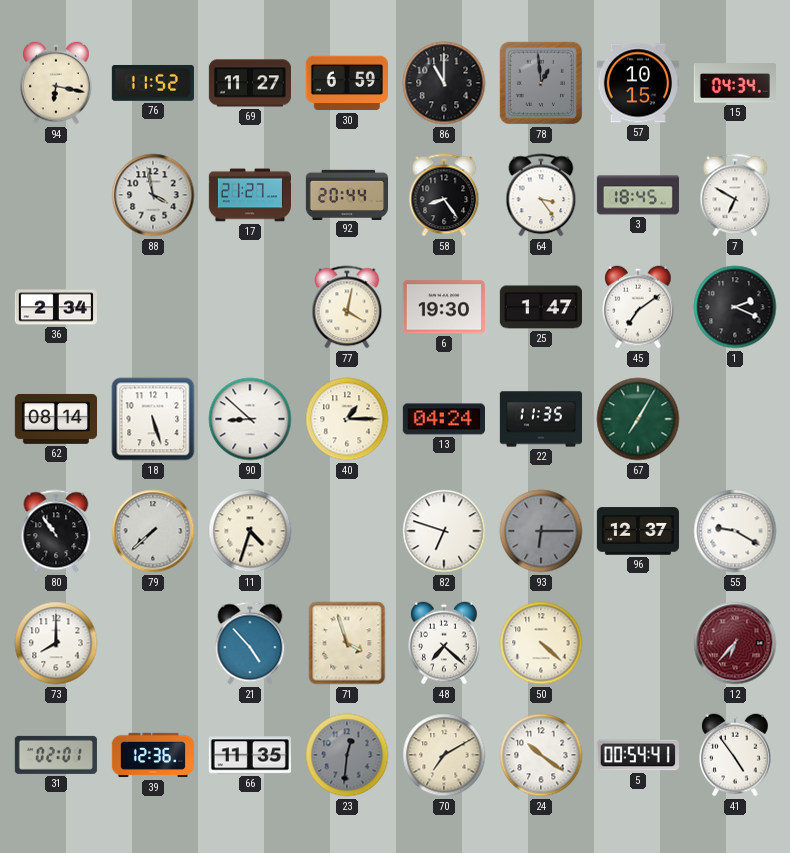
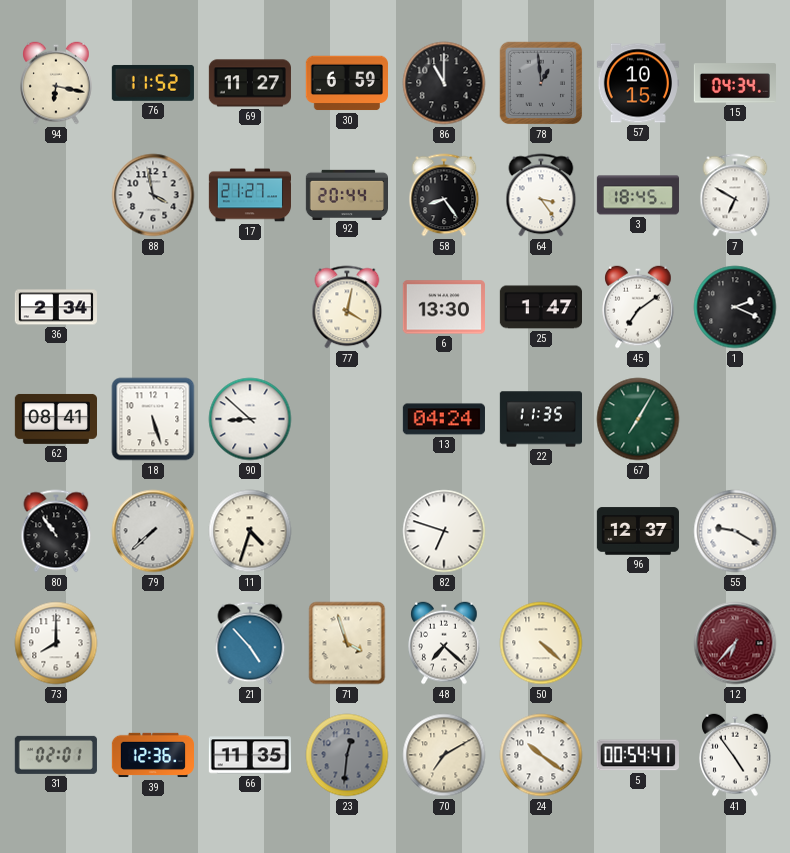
6: 19:30 -> 13:30
62: 08:14 -> 08:41
40: 1:15 -> none
93: 6:15 -> none
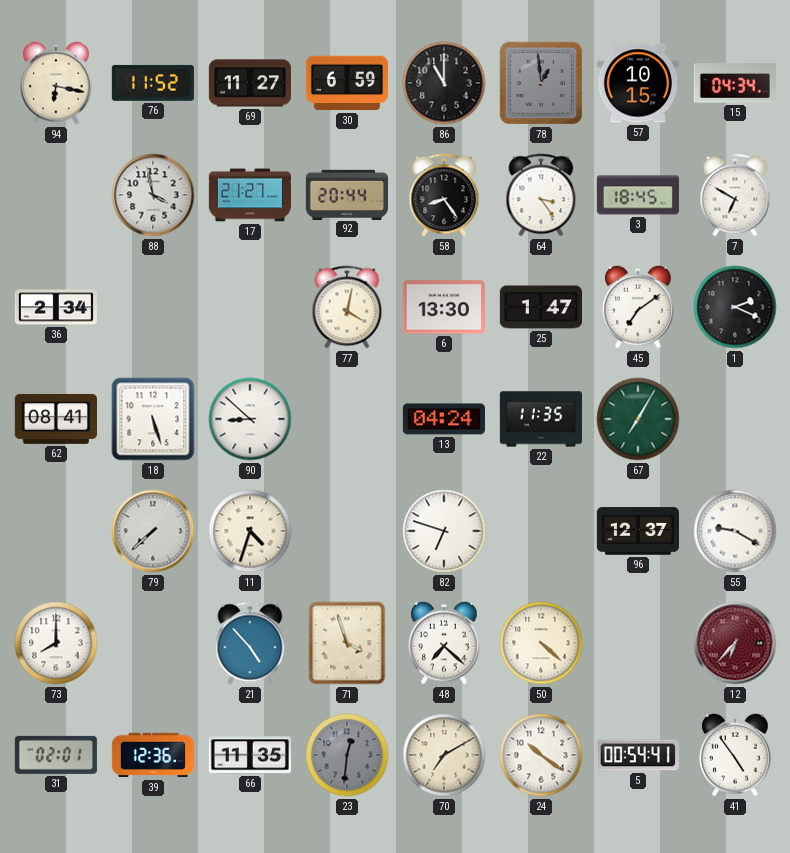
80: 10:54 -> none
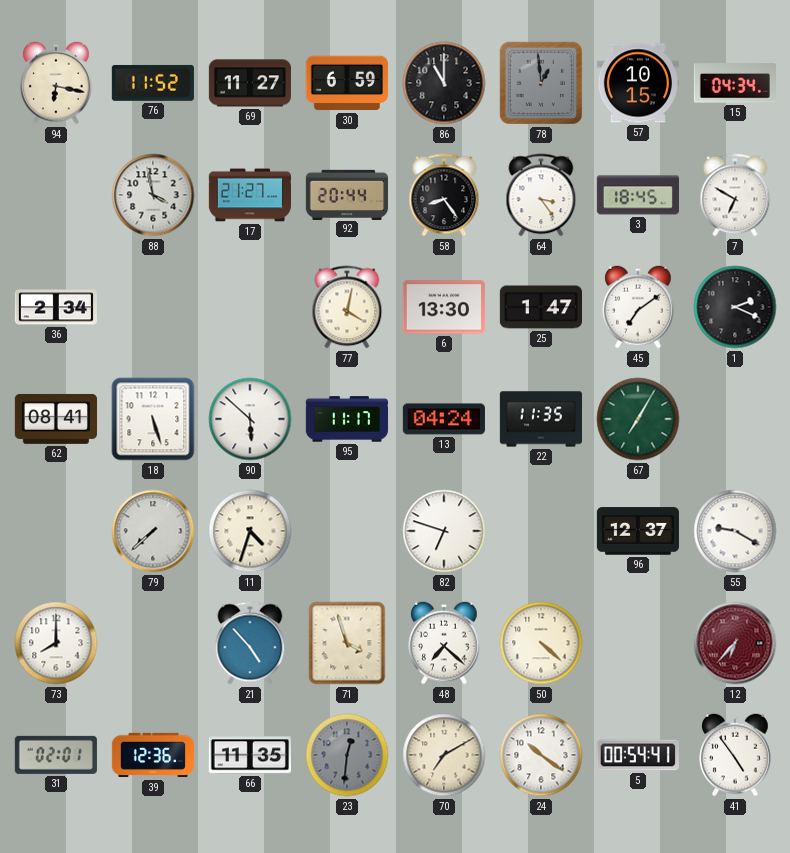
90: 8:52 -> 5:52
95: none -> 11:17
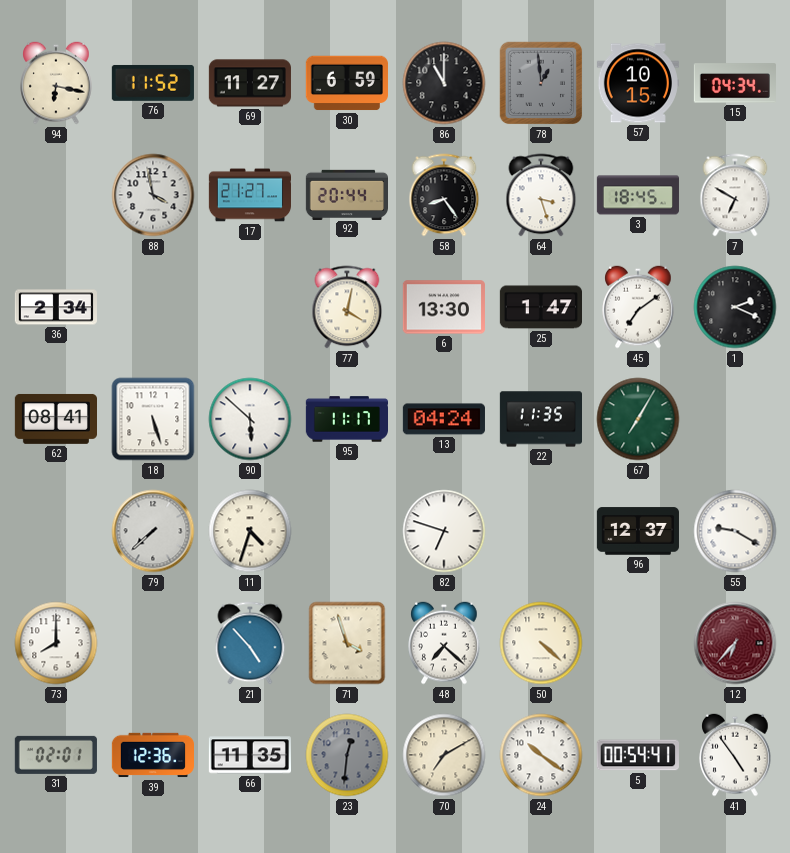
64: 3:24 -> 3:27
